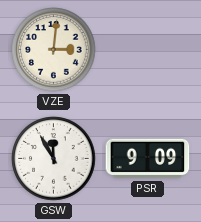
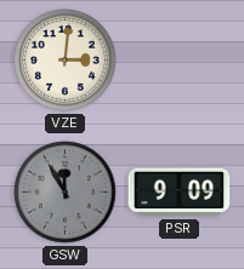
GSW dial: white -> grey
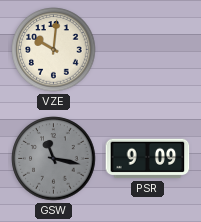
VZE: 3:01 -> 10:01
GSW: 11:55 -> 11:17
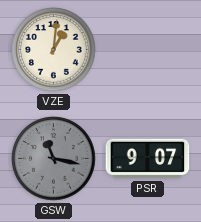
VZE: 10:01 -> 1:01
PSR: 9:09 -> 9:07
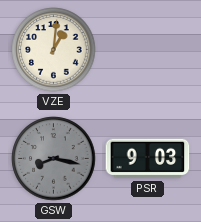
GSW: 11:17 -> 8:17
PSR: 9:07 -> 9:03
